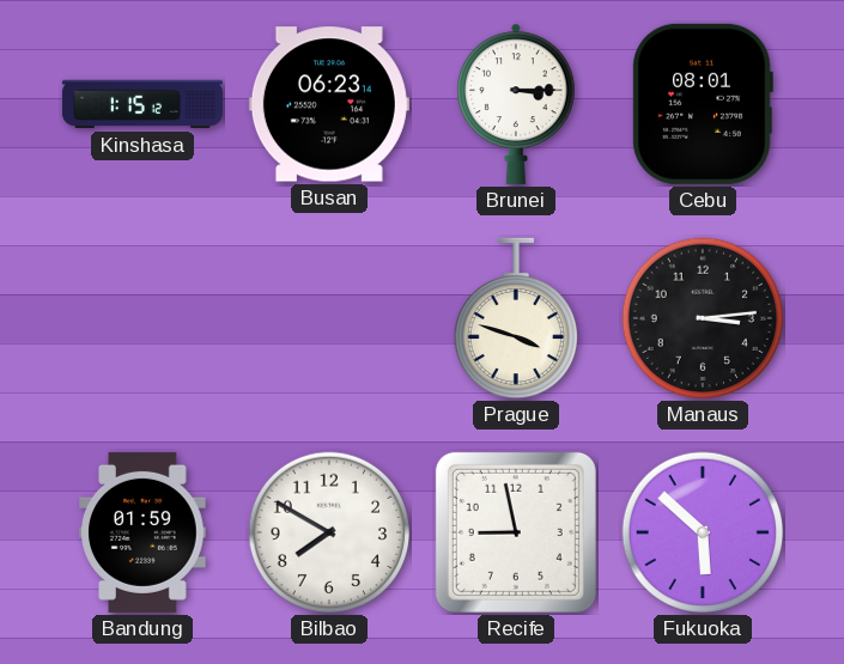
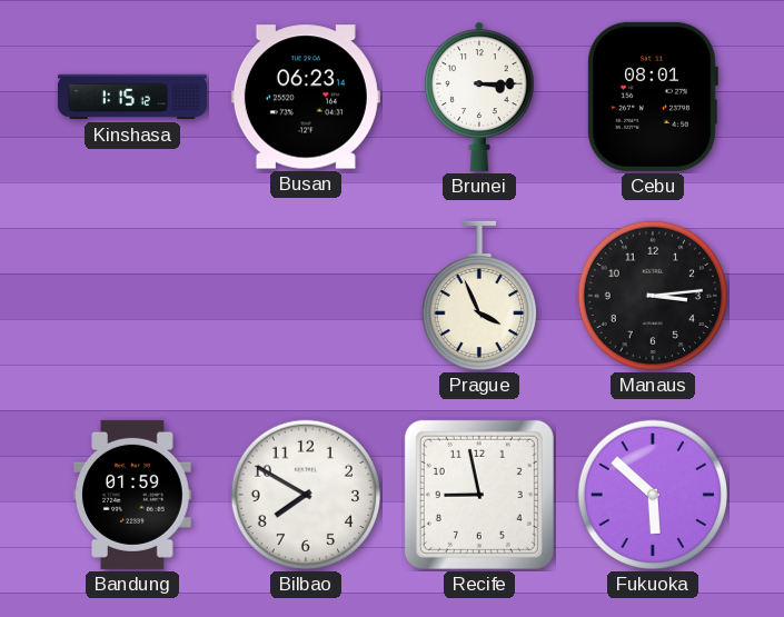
Prague: 3:48 -> 3:56
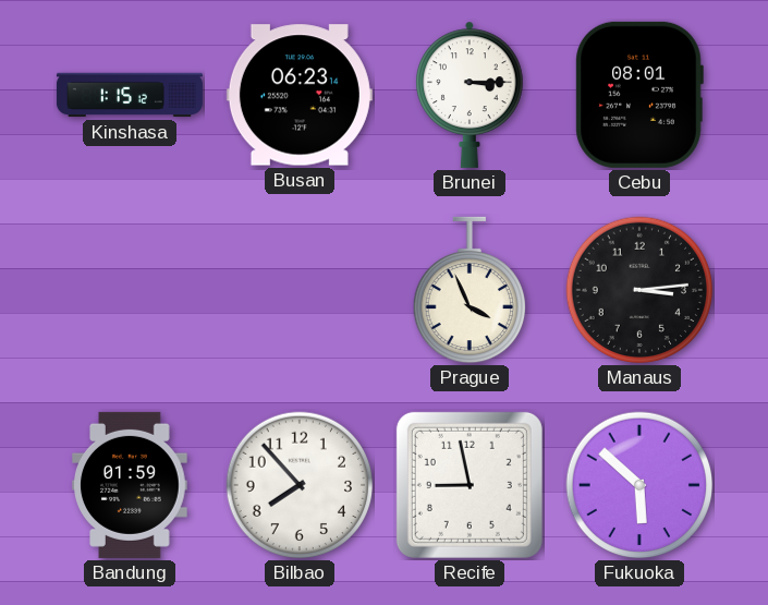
Bilbao: 7:50 -> 7:53
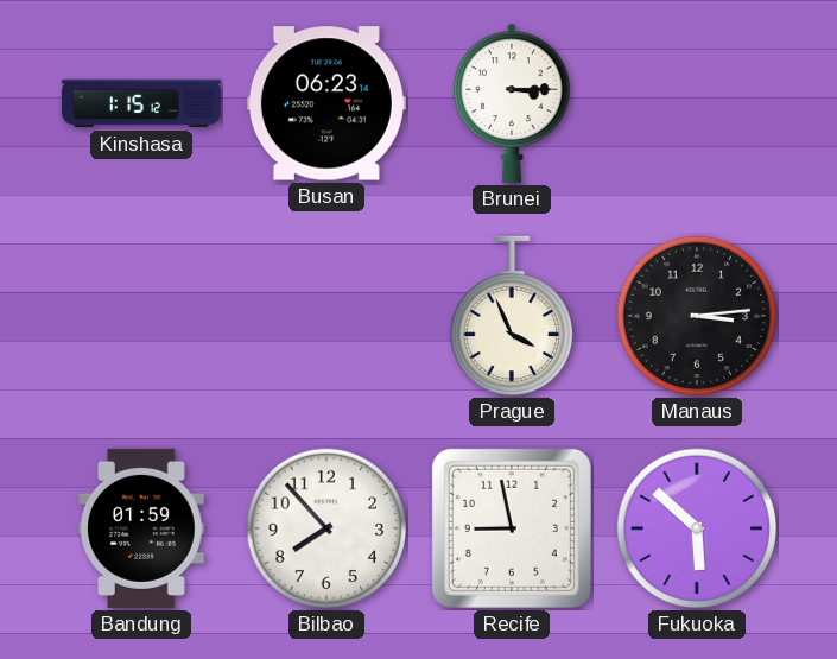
Cebu: 08:01 -> none
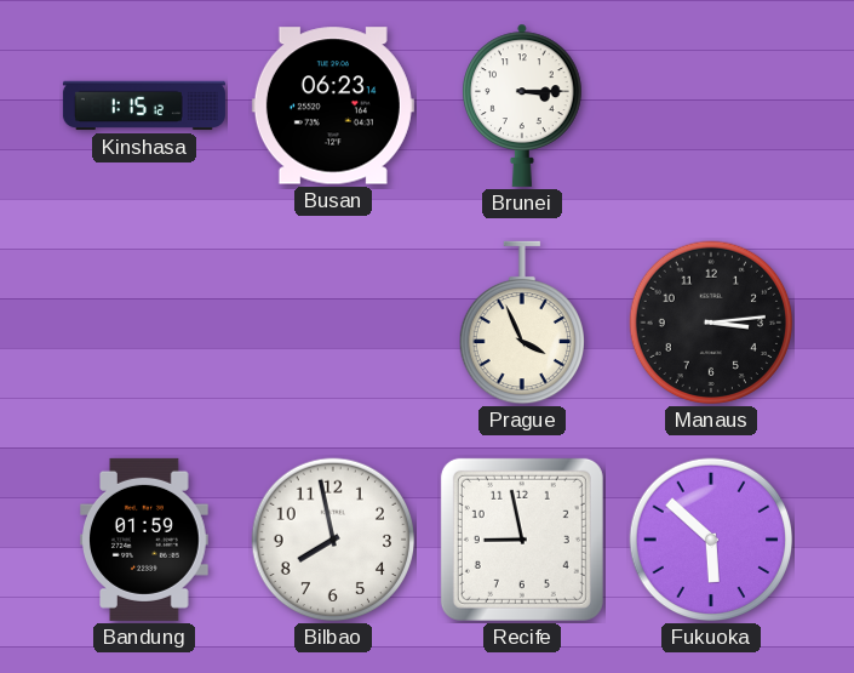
Bilbao: 7:53 -> 7:58
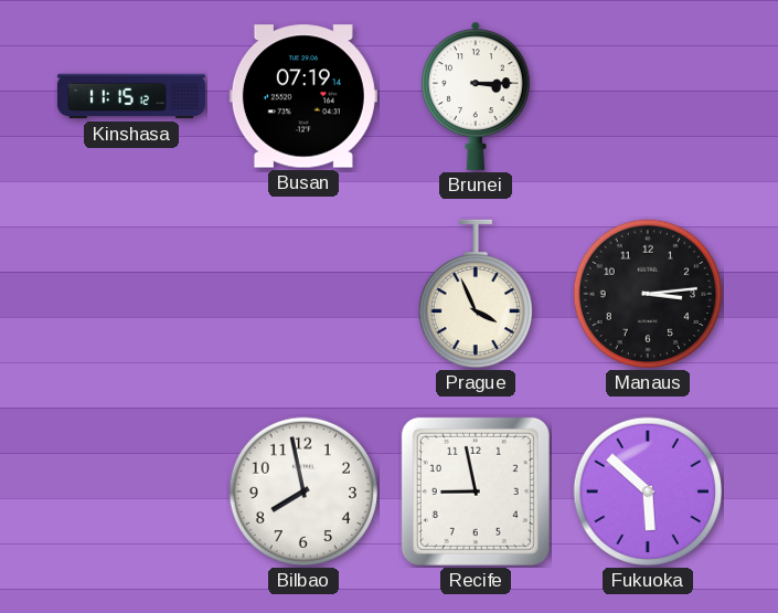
Kinshasa: 1:15 -> 11:15
Busan: 06:23 -> 07:19
Bandung: 01:59 -> none
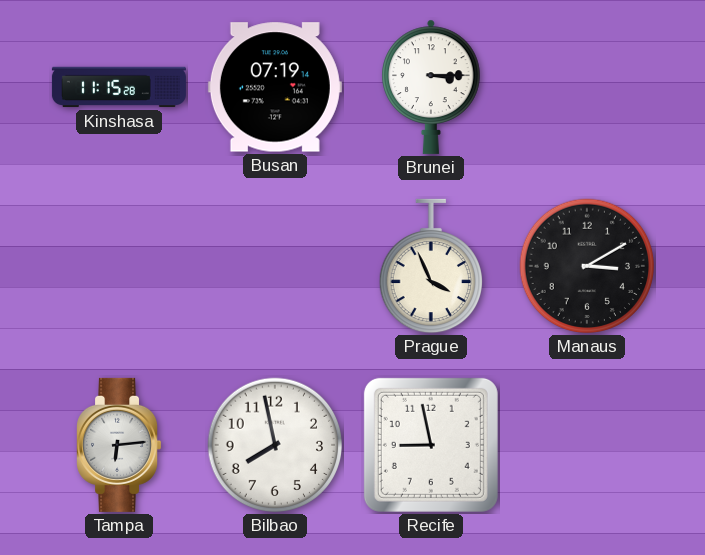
Kinshasa: 11:15:12 -> 11:15:28
Manaus: 3:14 -> 3:10
Tampa: none -> 6:14
Fukuoka: 5:52 -> none
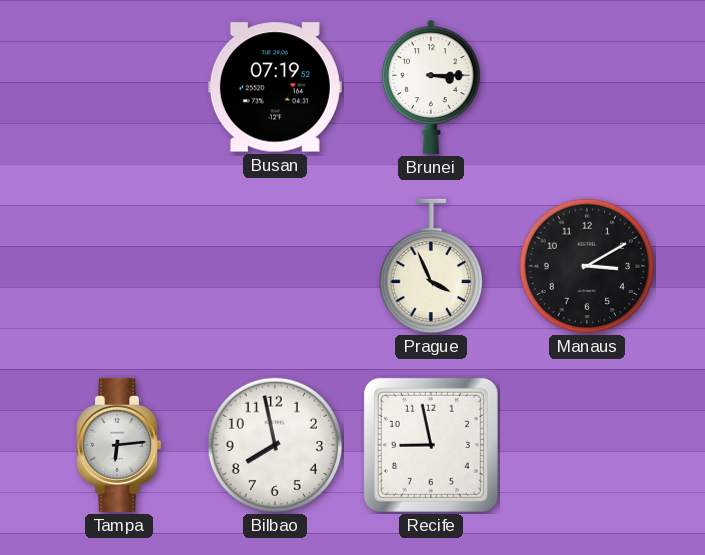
Kinshasa: 11:15 -> none
Busan: 07:19:14 -> 07:19:52
